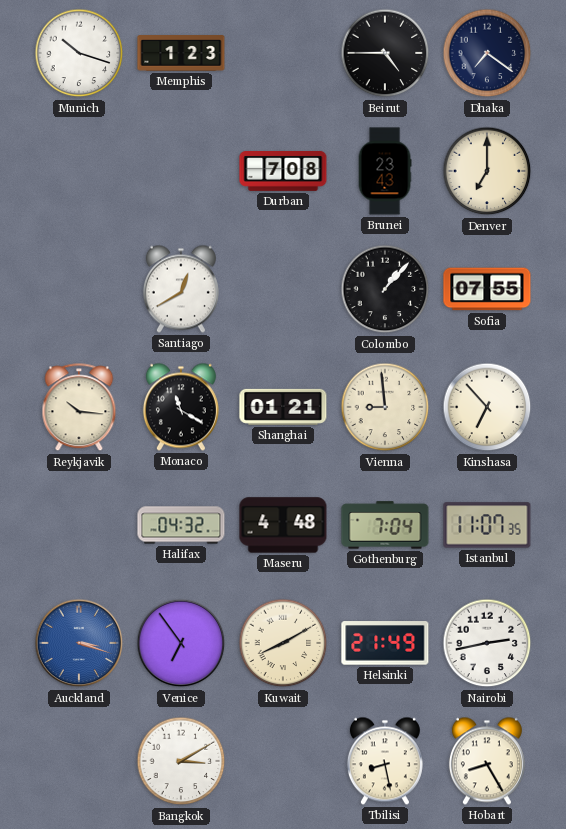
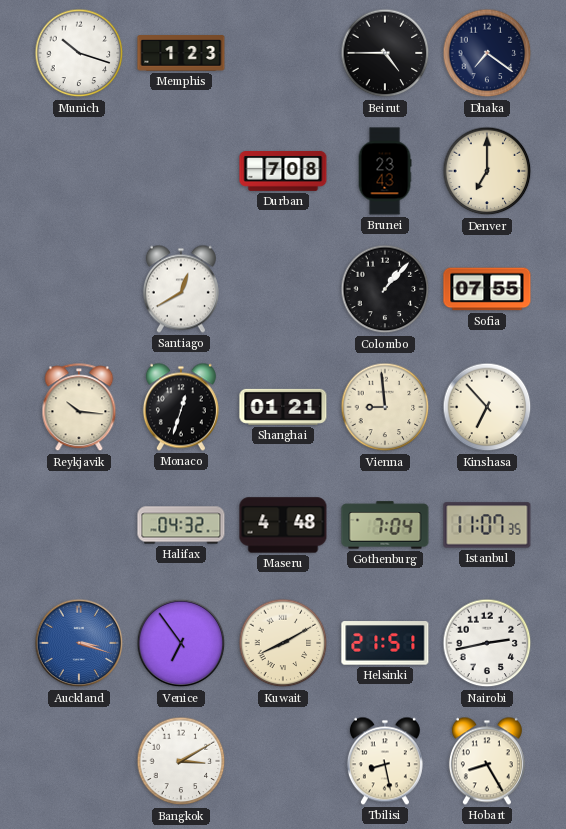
Monaco: 11:20 -> 12:33
Helsinki: 21:49 -> 21:51
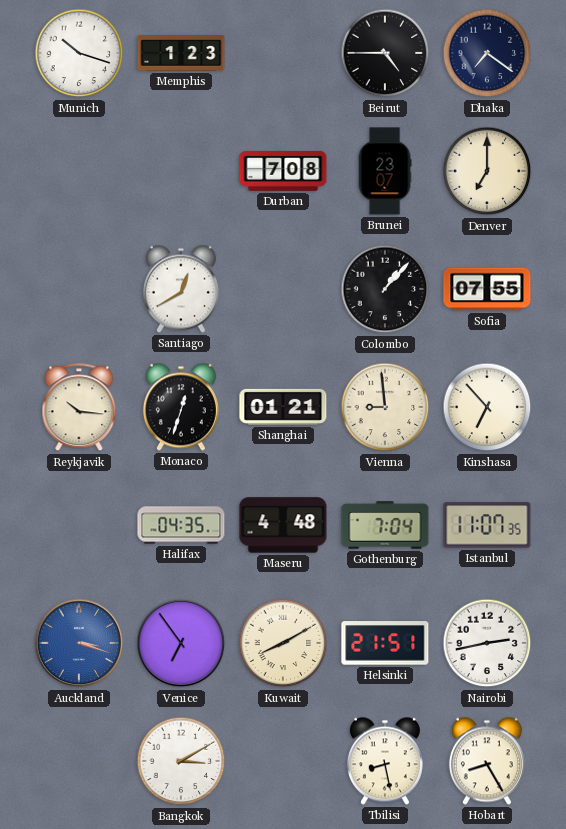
Brunei: 23:43 -> 23:07
Halifax: 04:32 -> 04:35
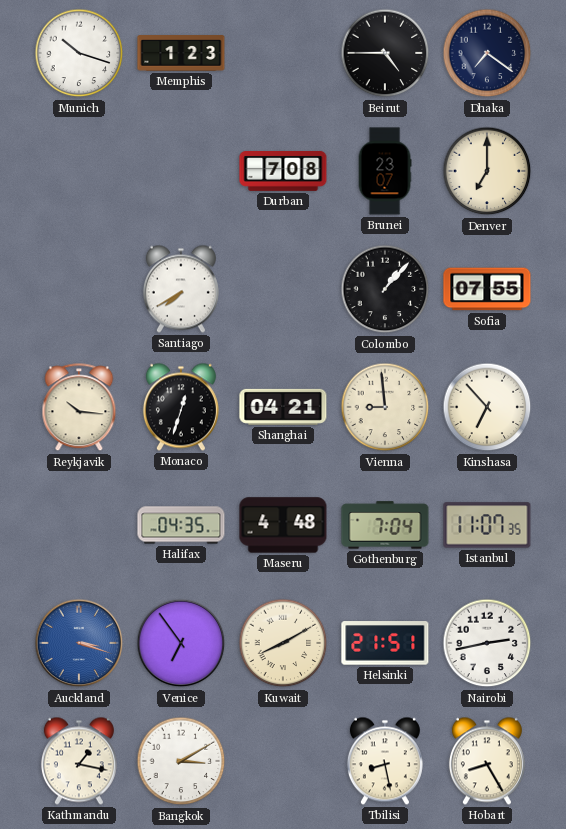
Santiago: 12:40 -> 7:40
Shanghai: 01:21 -> 04:21
Kathmandu: none -> 1:17
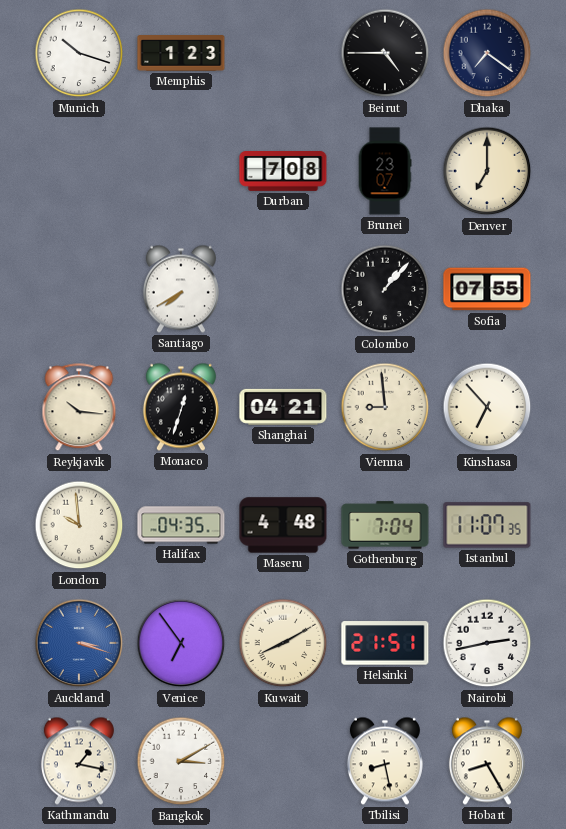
London: none -> 9:59
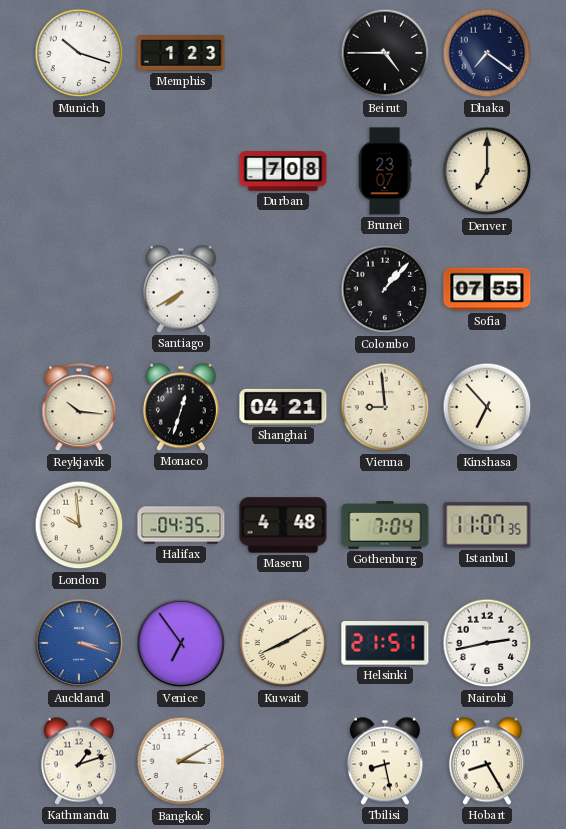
Kathmandu: 1:17 -> 1:12
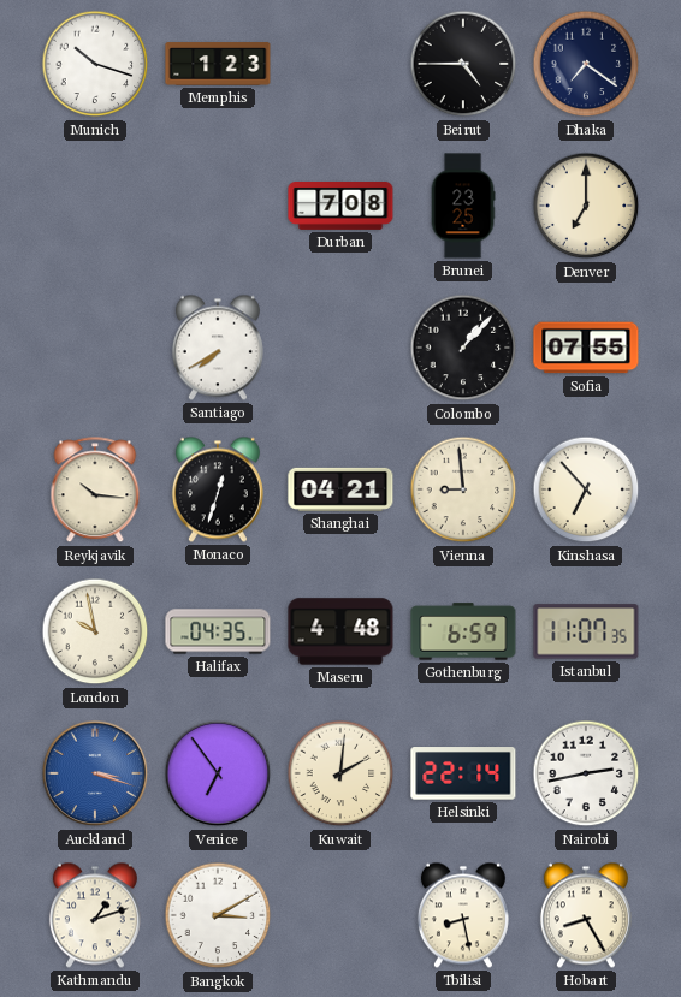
Brunei: 23:07 -> 23:25
London: 9:59 -> 9:58
Gothenburg: 7:04 -> 6:59
Kuwait: 8:10 -> 2:01
Helsinki: 21:51 -> 22:14
